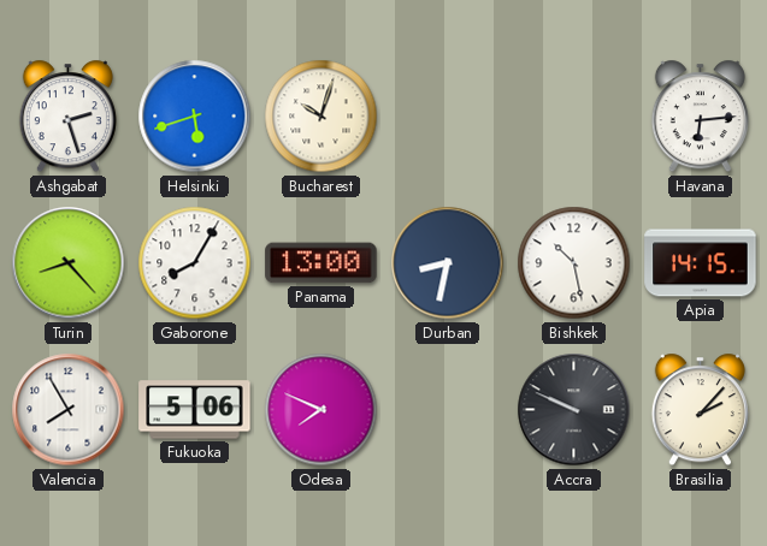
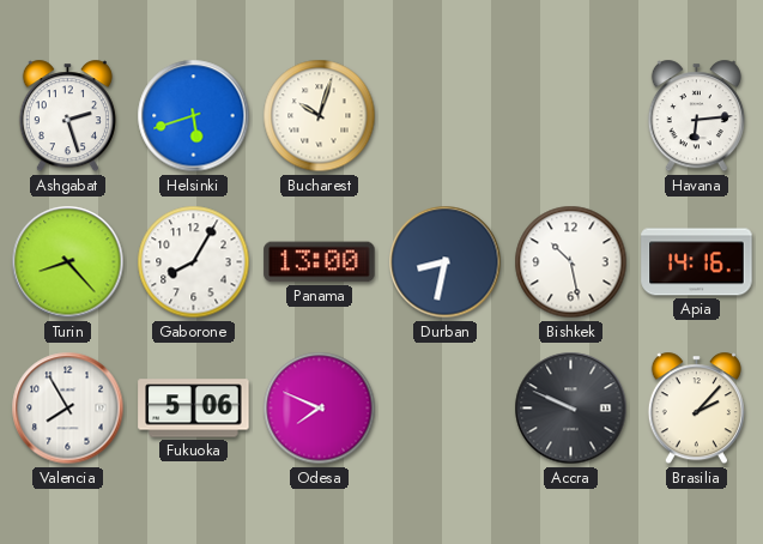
Apia: 14:15 -> 14:16
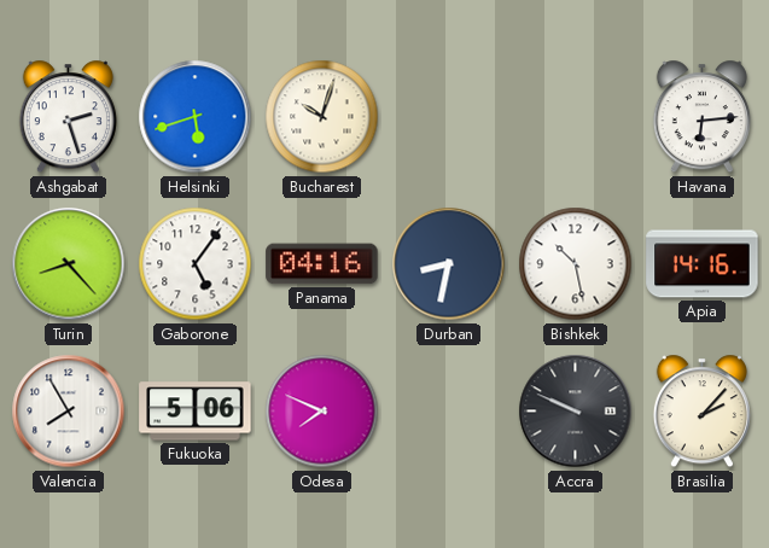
Gaborone: 8:05 -> 5:06
Panama: 13:00 -> 04:16
